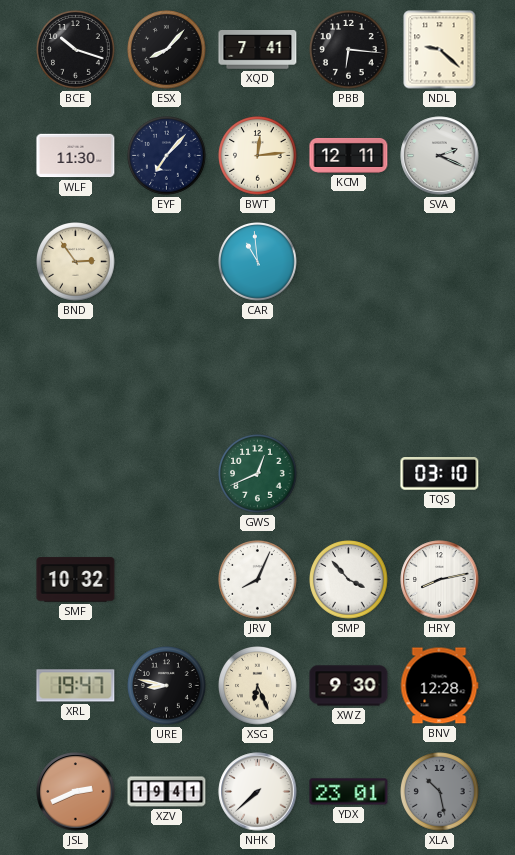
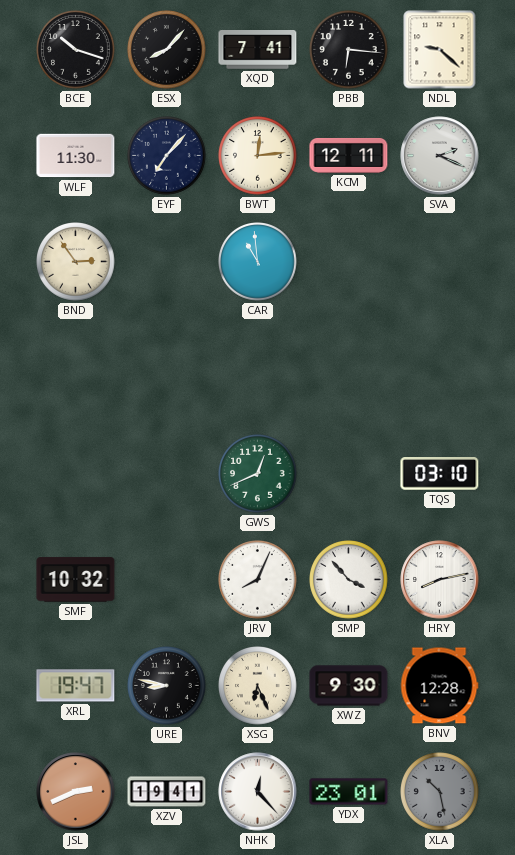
NHK: 7:38 -> 12:23
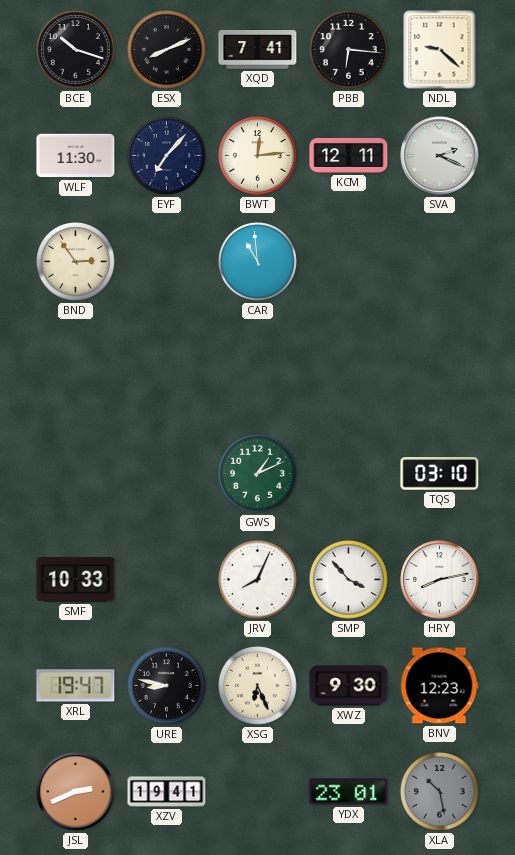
ESX: 8:07 -> 8:11
GWS: 12:41 -> 1:11
SMF: 10:32 -> 10:33
BNV: 12:28 -> 12:23
NHK: 12:23 -> none
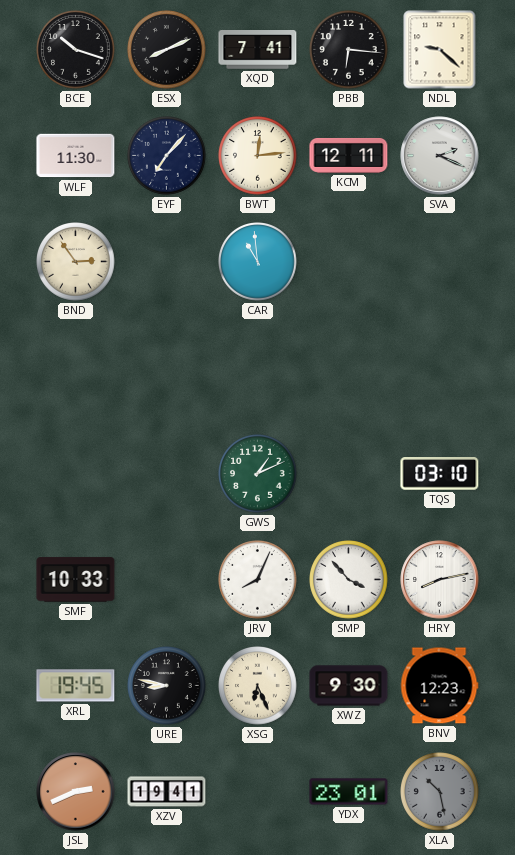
XRL: 19:47 -> 19:45
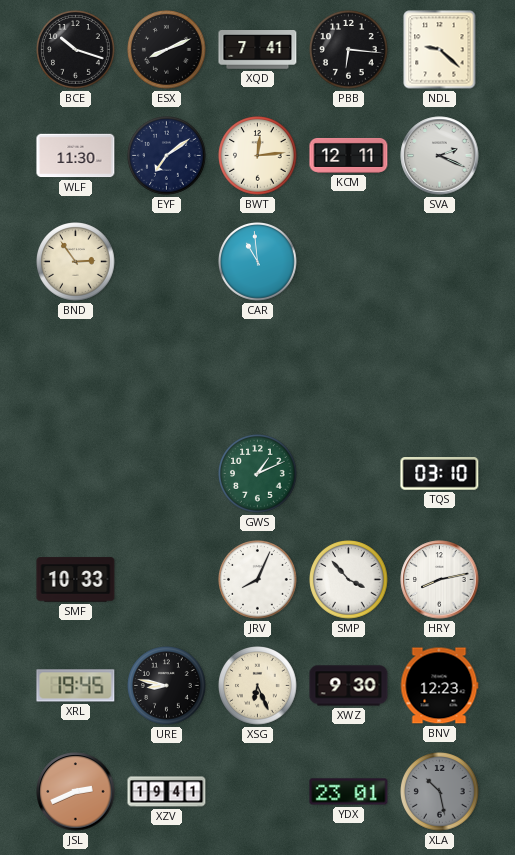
EYF: 7:07 -> 7:09
